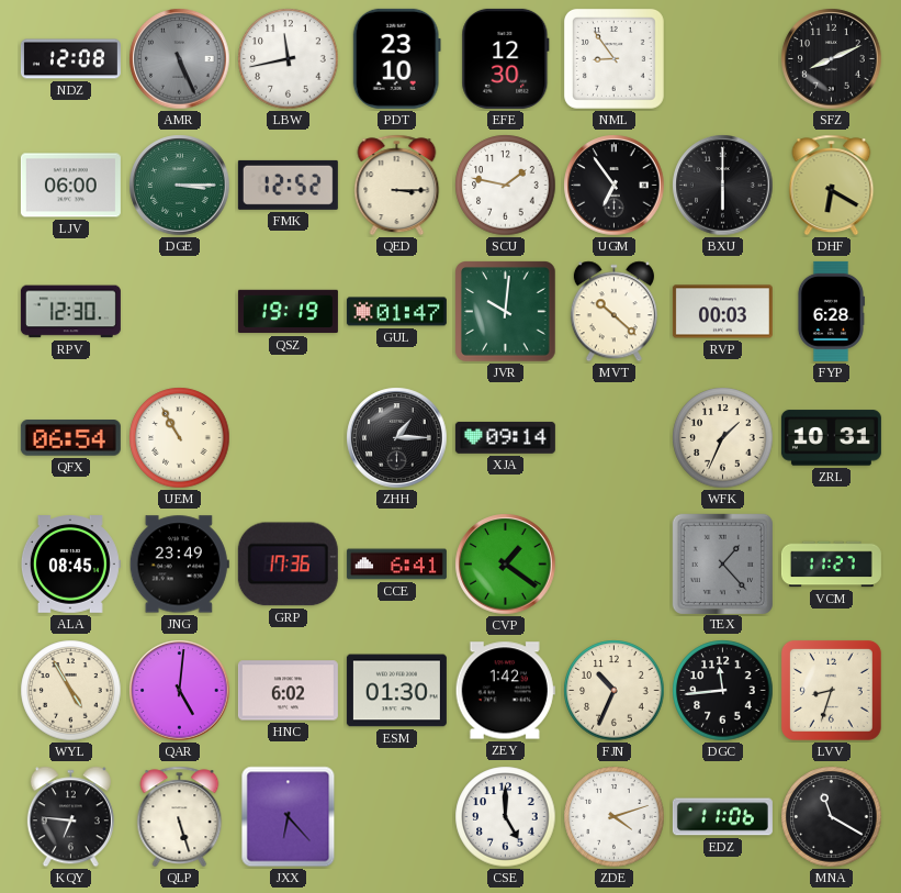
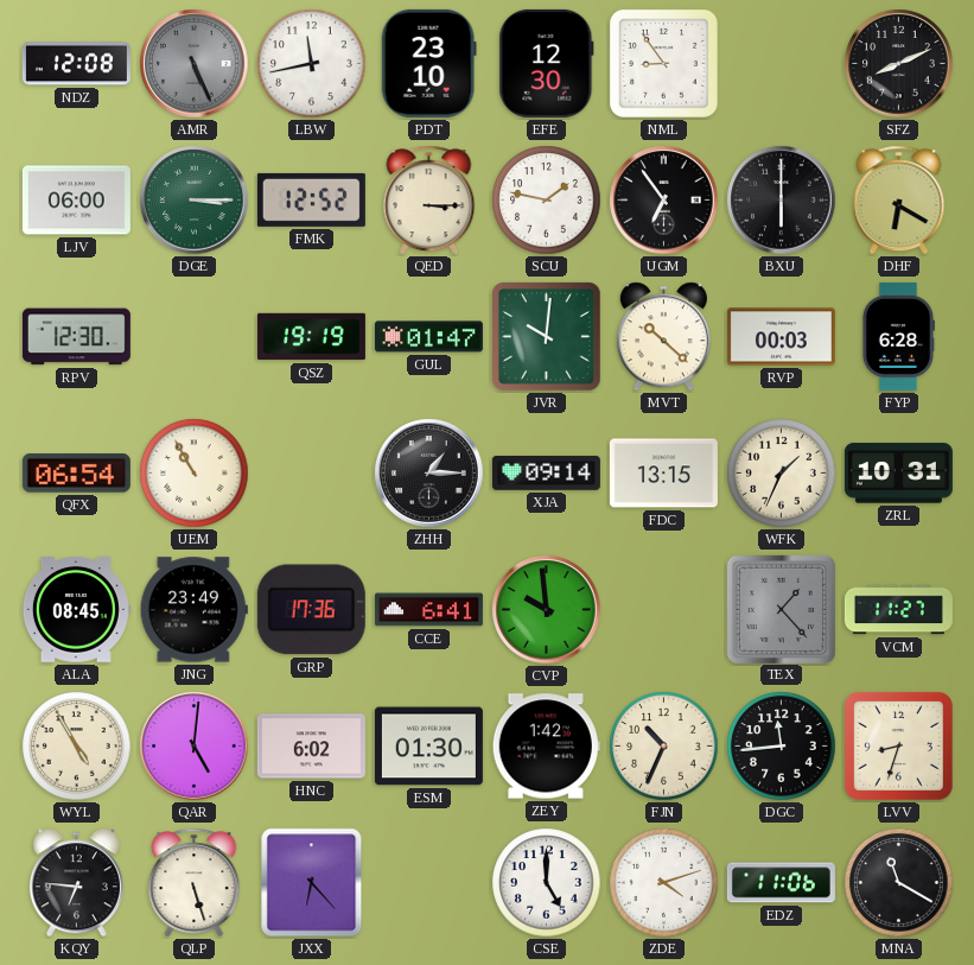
FDC: none -> 13:15
CVP: 1:21 -> 9:59
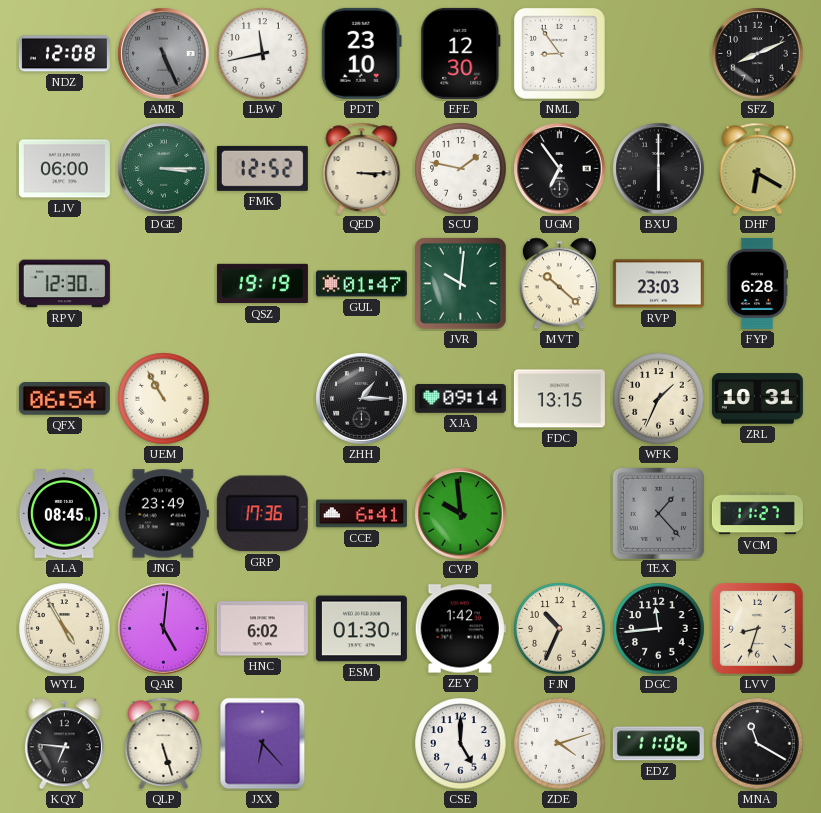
RVP: 00:03 -> 23:03
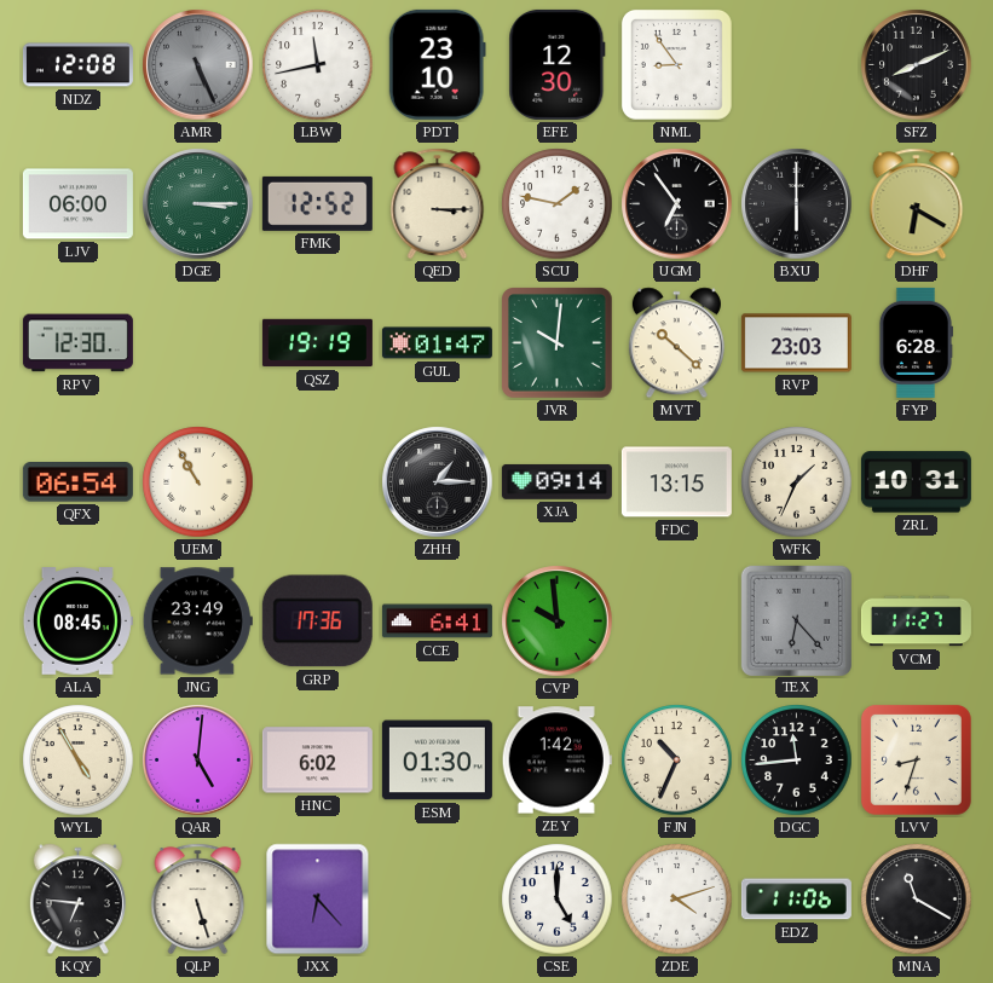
TEX: 1:23 -> 6:23
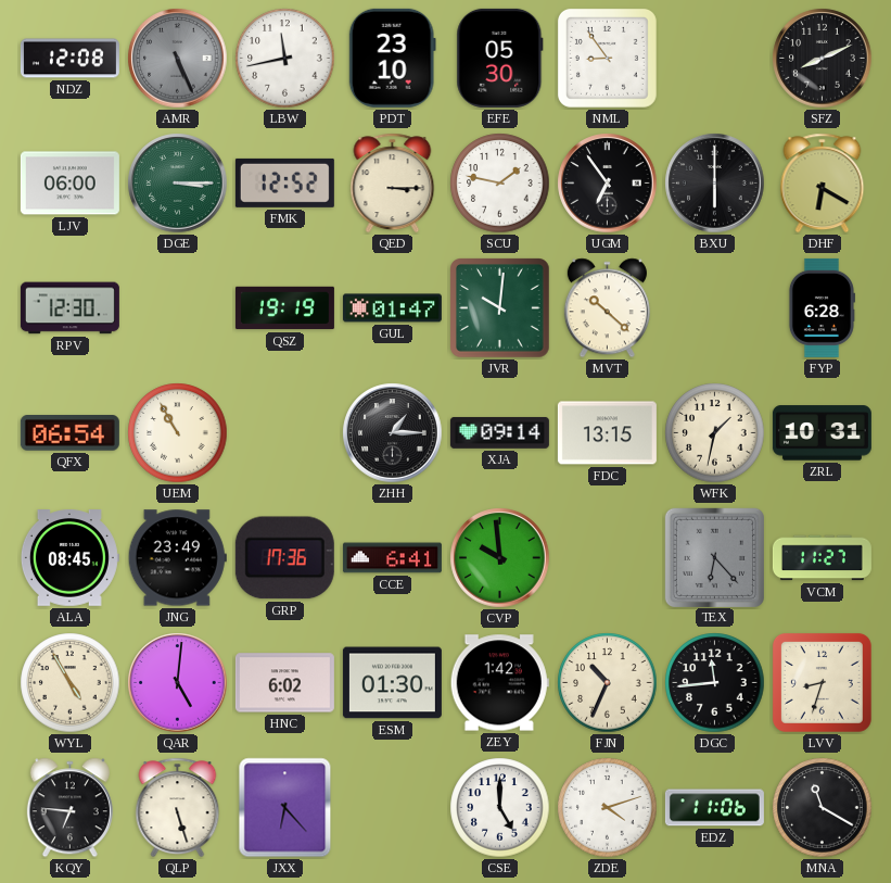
EFE: 12:30 -> 05:30
RVP: 23:03 -> none
WFK: 1:34 -> 1:32
